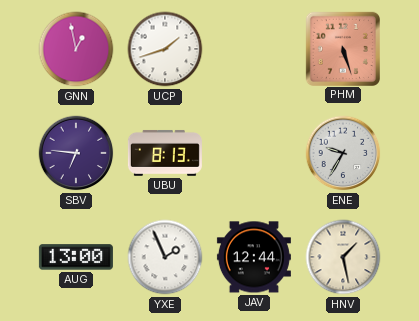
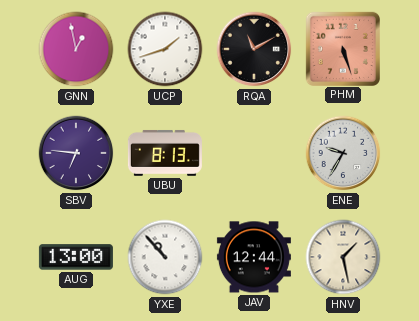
RQA: none -> 11:10
YXE: 1:56 -> 10:53
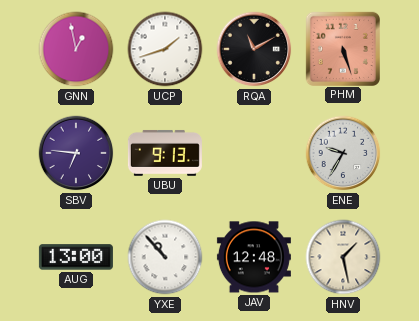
UBU: 8:13 -> 9:13
JAV: 12:44 -> 12:48
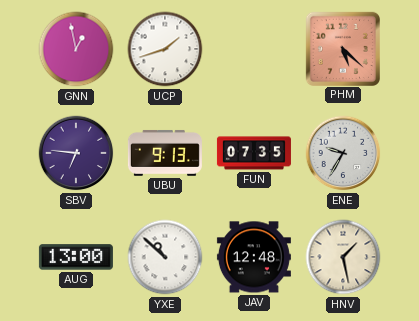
RQA: 11:10 -> none
PHM: 5:27 -> 5:22
FUN: none -> 07:35
YXE: 10:53 -> 10:52
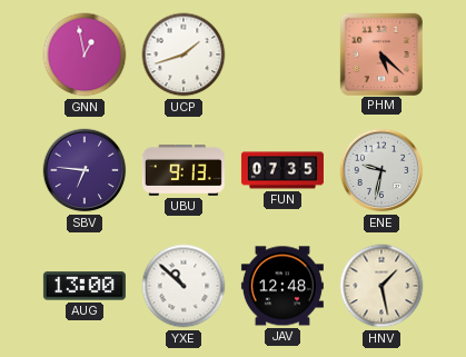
ENE: 9:35 -> 9:32
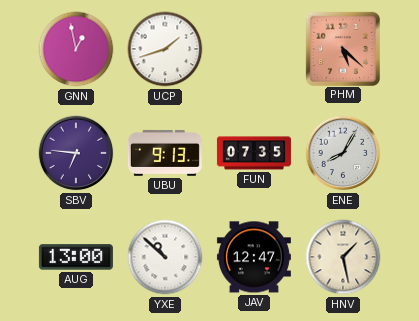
ENE: 9:32 -> 8:05
JAV: 12:48 -> 12:47
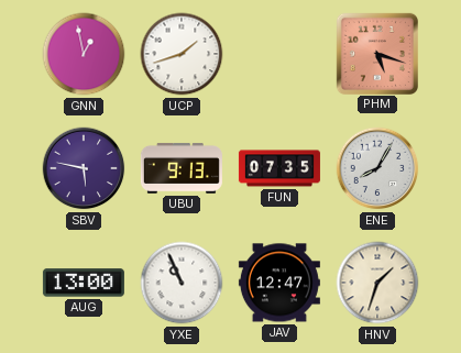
PHM: 5:22 -> 5:18
SBV: 6:46 -> 5:47
YXE: 10:52 -> 10:56
HNV: 1:28 -> 1:33
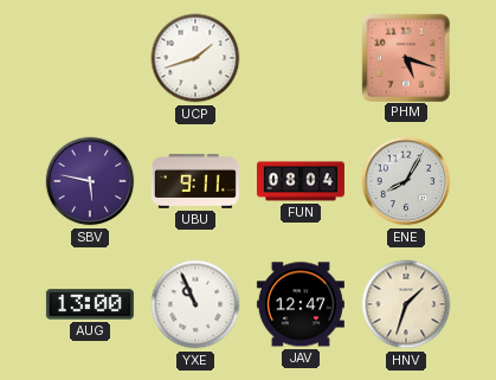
GNN: 12:58 -> none
UBU: 9:13 -> 9:11
FUN: 07:35 -> 08:04
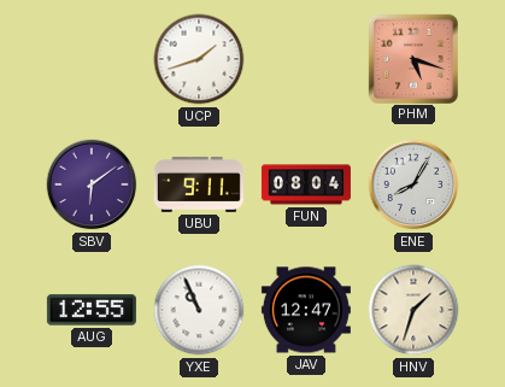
SBV: 5:47 -> 6:09
AUG: 13:00 -> 12:55
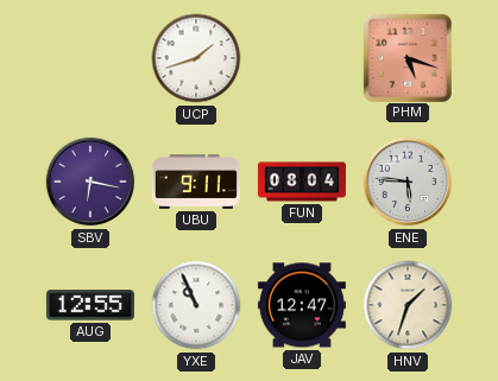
SBV: 6:09 -> 6:17
ENE: 8:05 -> 5:46
